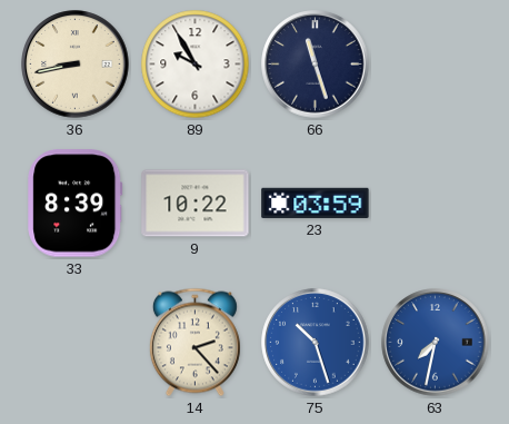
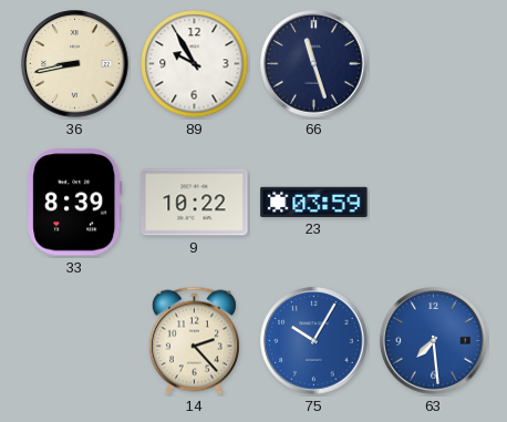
75: 10:27 -> 10:05
63: 7:32 -> 7:29
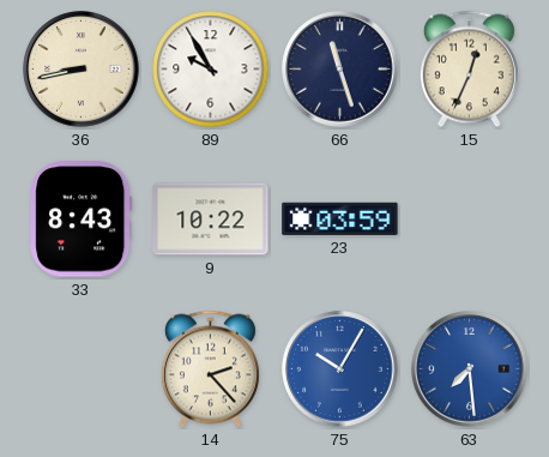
15: none -> 12:34
33: 8:39 -> 8:43
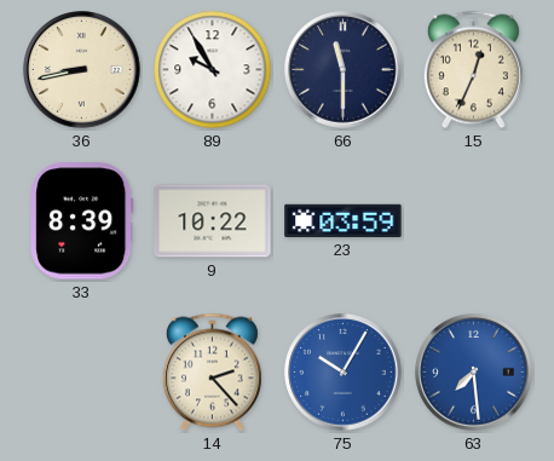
66: 11:27 -> 11:30
33: 8:43 -> 8:39
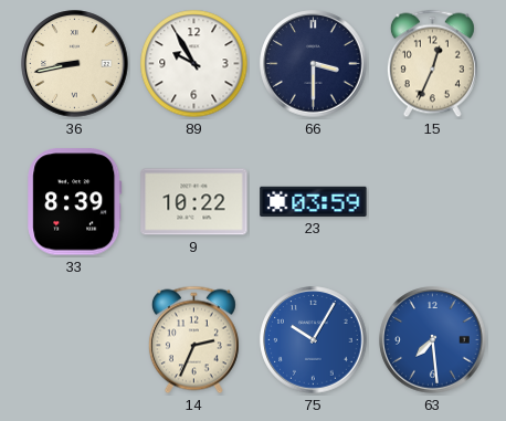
66: 11:30 -> 3:30
14: 2:23 -> 2:34
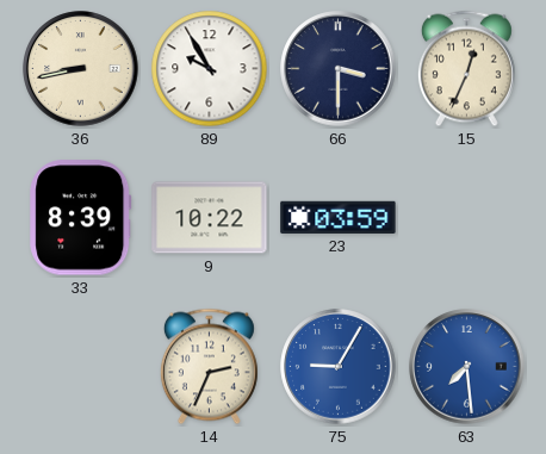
75: 10:05 -> 9:05
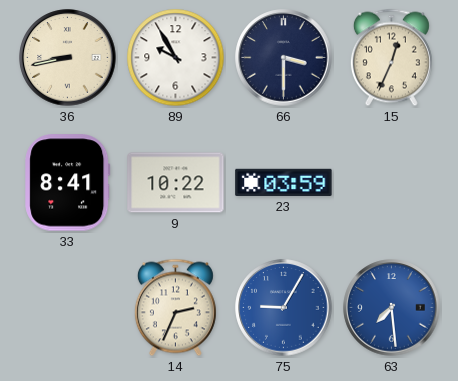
33: 8:39 -> 8:41
